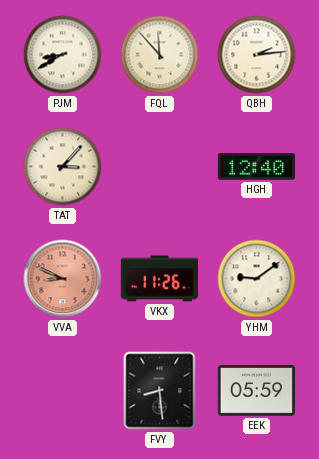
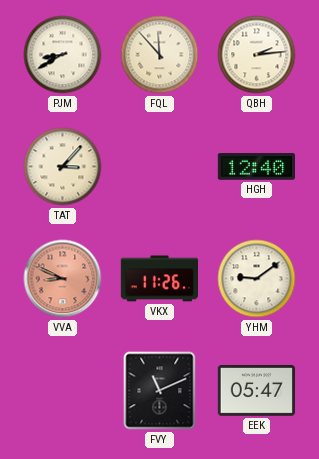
FVY: 8:29 -> 11:11
EEK: 05:59 -> 05:47
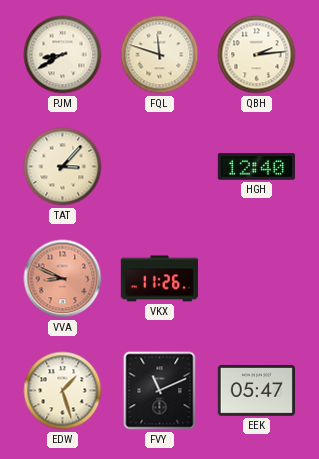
FQL: 11:53 -> 11:48
YHM: 9:09 -> none
EDW: none -> 1:27
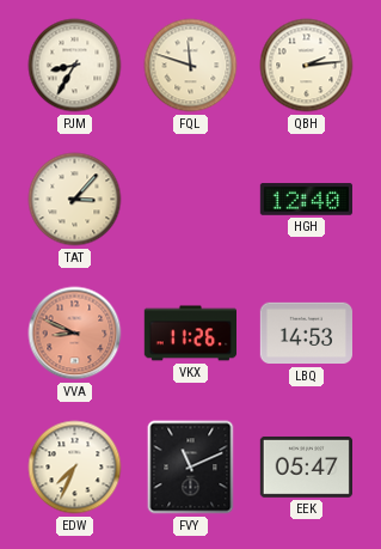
PJM: 8:40 -> 8:35
LBQ: none -> 14:53
EDW: 1:27 -> 7:34
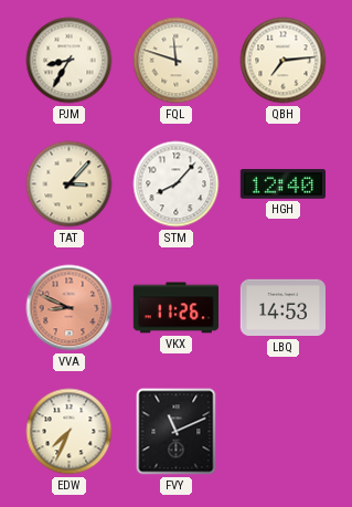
QBH: 2:14 -> 7:14
STM: none -> 8:07
EEK: 05:47 -> none
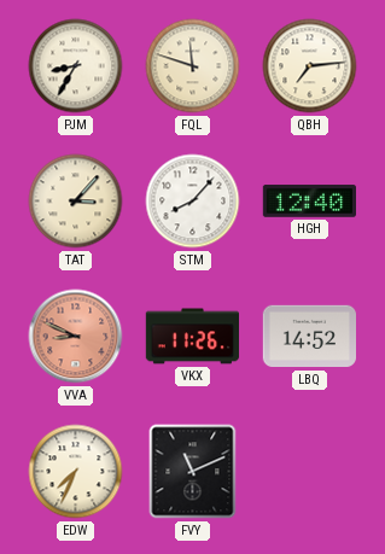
LBQ: 14:53 -> 14:52
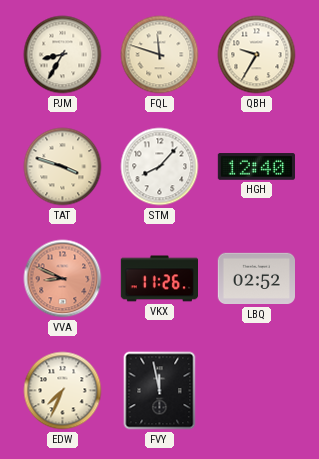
QBH: 7:14 -> 9:35
TAT: 3:07 -> 3:48
LBQ: 14:52 -> 02:52
FVY: 11:11 -> 11:58
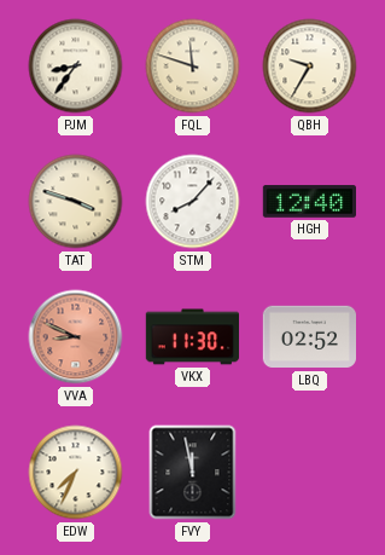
PJM: 8:35 -> 8:36
VKX: 11:26 -> 11:30
